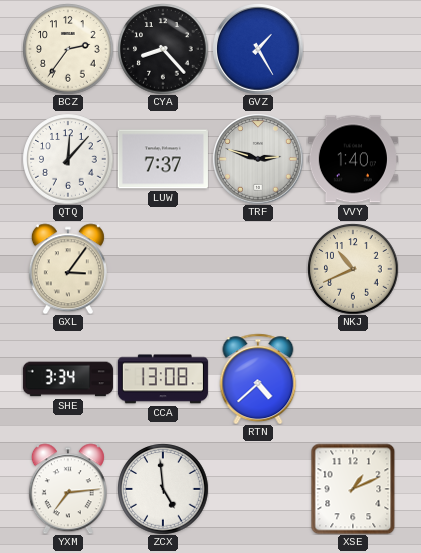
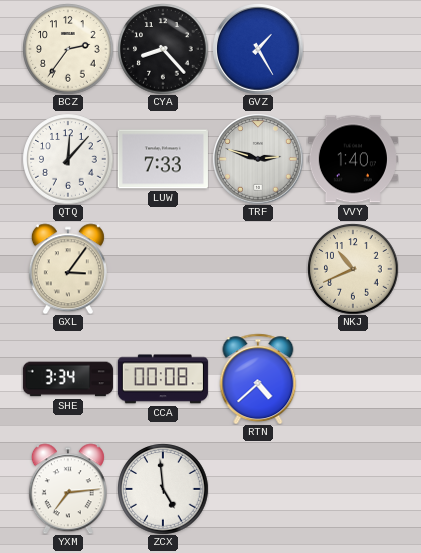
LUW: 7:37 -> 7:33
CCA: 13:08 -> 00:08
XSE: 1:11 -> none
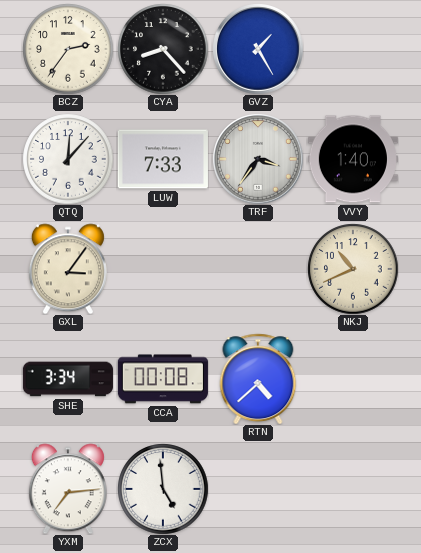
TRF: 2:48 -> 3:36
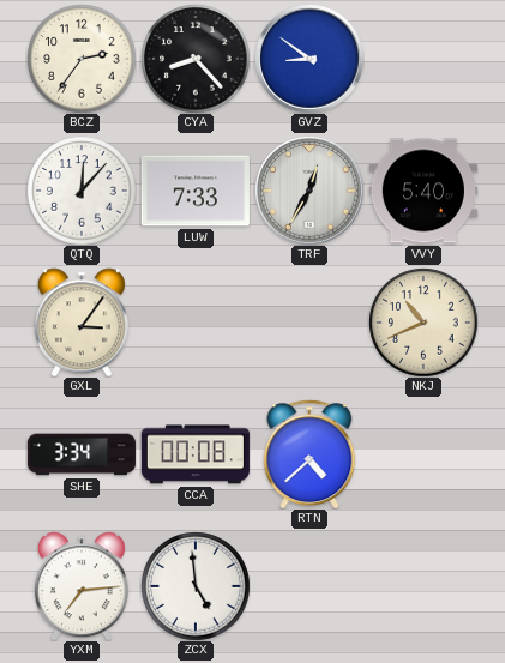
GVZ: 1:25 -> 8:51
TRF: 3:36 -> 12:35
VVY: 1:40 -> 5:40
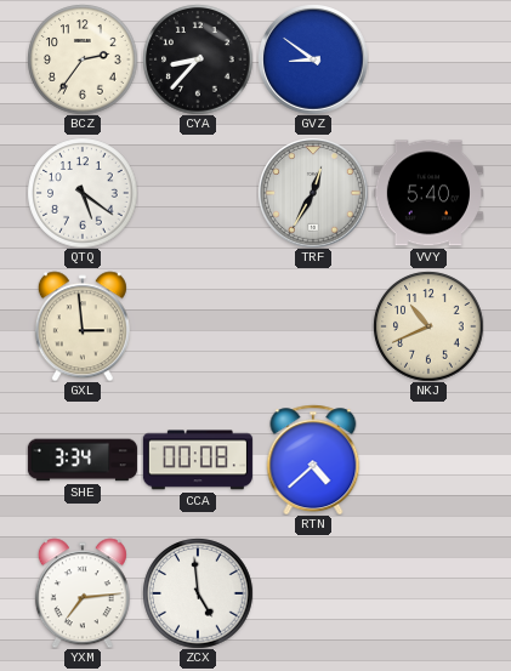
CYA: 8:23 -> 8:37
QTQ: 12:07 -> 5:21
LUW: 7:33 -> none
GXL: 3:06 -> 2:59
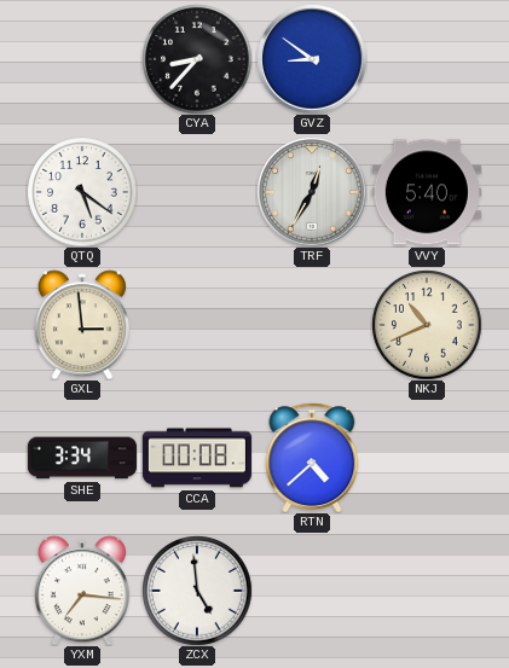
BCZ: 2:36 -> none
YXM: 7:14 -> 7:16
